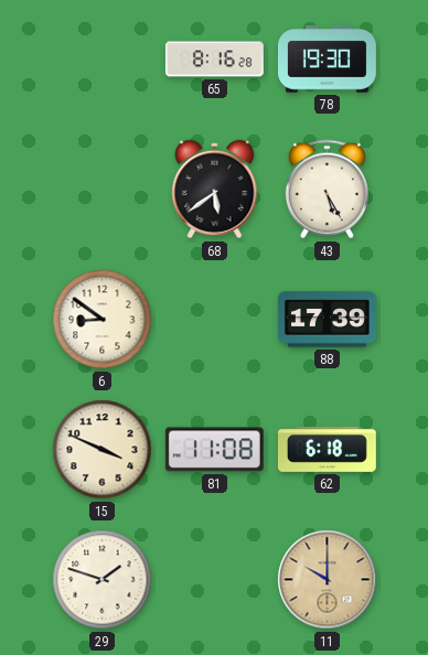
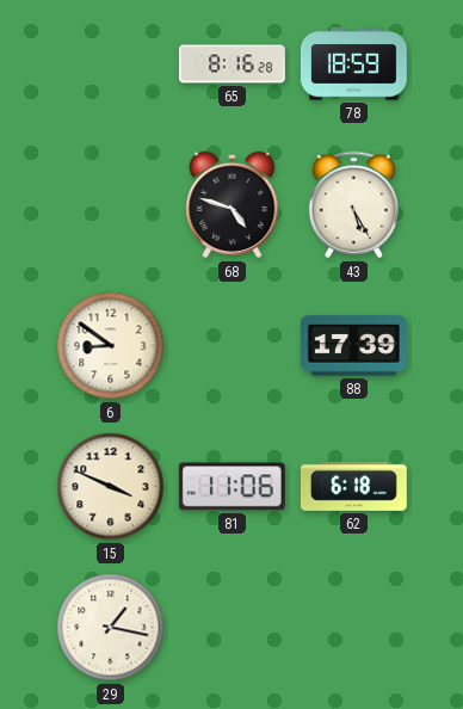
78: 19:30 -> 18:59
68: 5:39 -> 4:48
81: 11:08 -> 11:06
29: 1:48 -> 1:17
11: 10:00 -> none
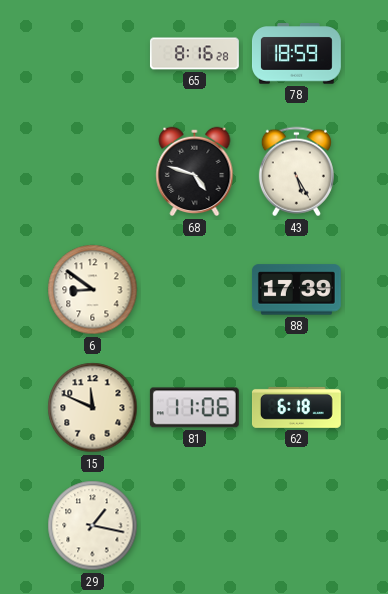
15: 3:49 -> 11:49
